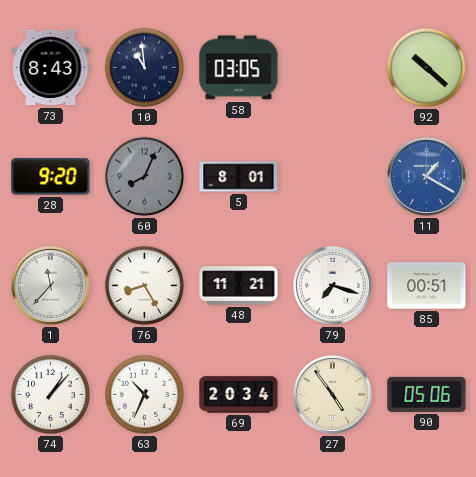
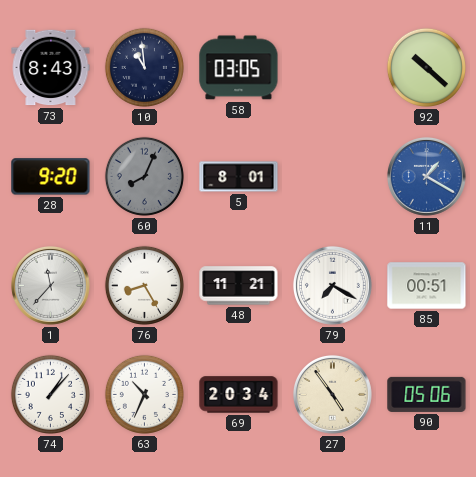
79: 7:18 -> 7:20
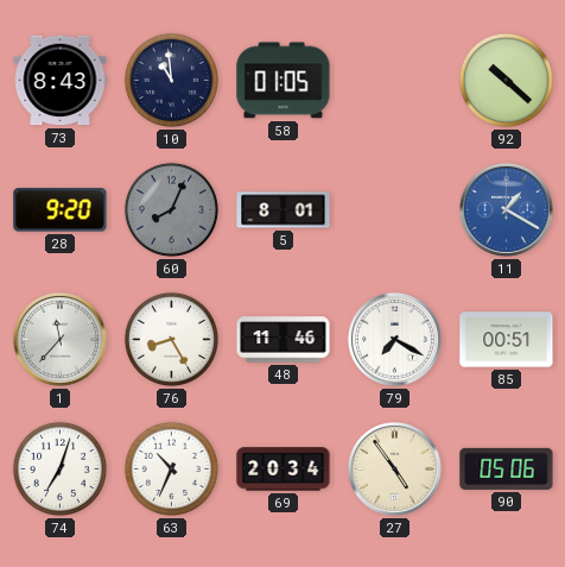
58: 03:05 -> 01:05
48: 11:21 -> 11:46
74: 1:07 -> 7:03
